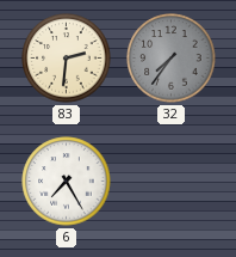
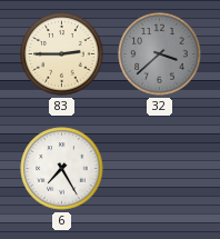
83: 2:31 -> 2:45
32: 7:36 -> 3:38
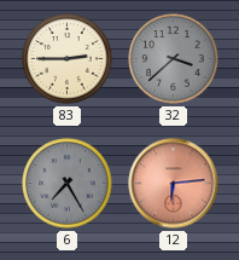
6 dial: white -> grey
12: none -> 6:14
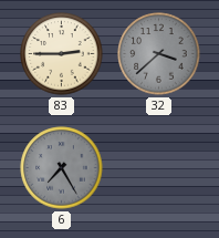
12: 6:14 -> none
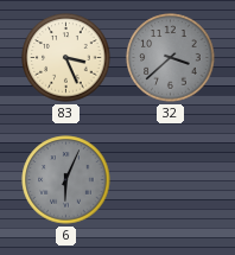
83: 2:45 -> 3:26
6: 7:25 -> 6:04
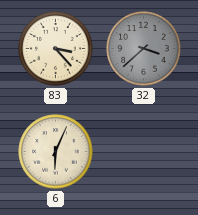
83: 3:26 -> 3:23
6 dial: grey -> cream
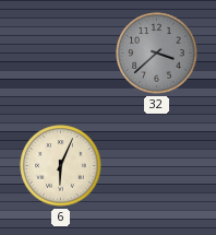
83: 3:23 -> none
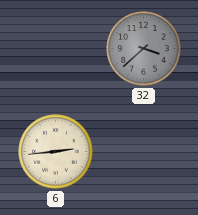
6: 6:04 -> 2:44
